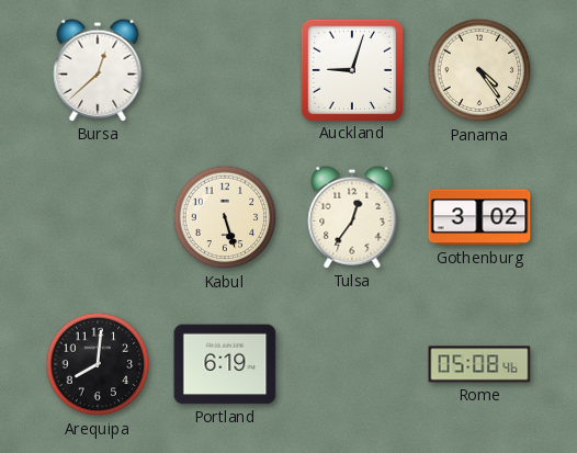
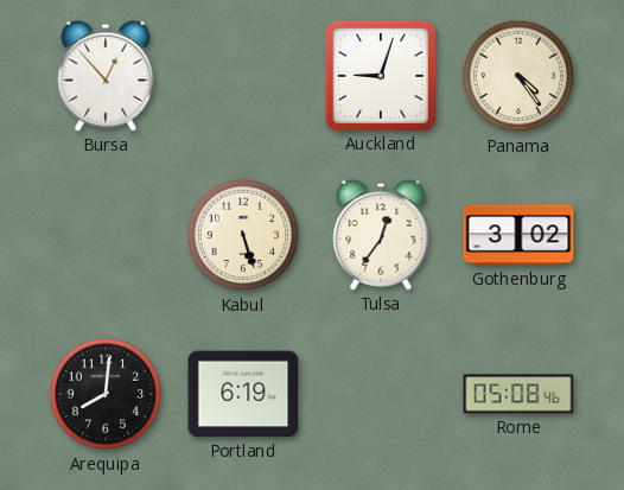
Bursa: 12:38 -> 12:53
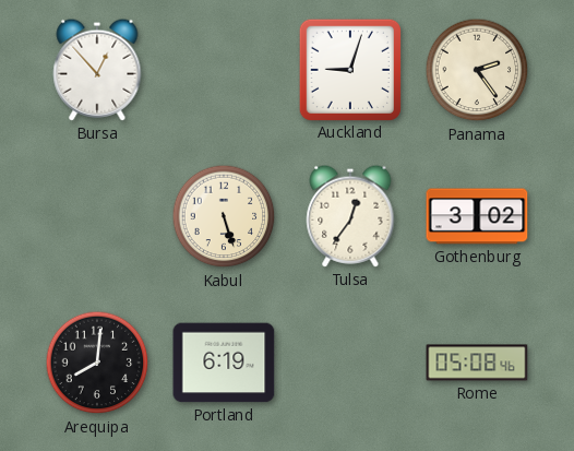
Panama: 4:24 -> 2:24
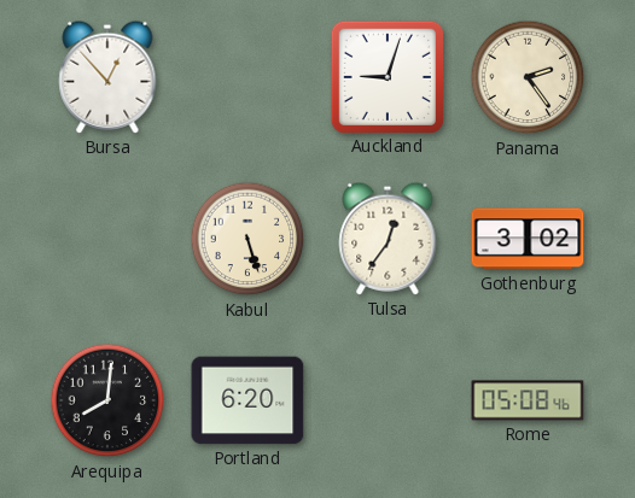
Portland: 6:19 -> 6:20
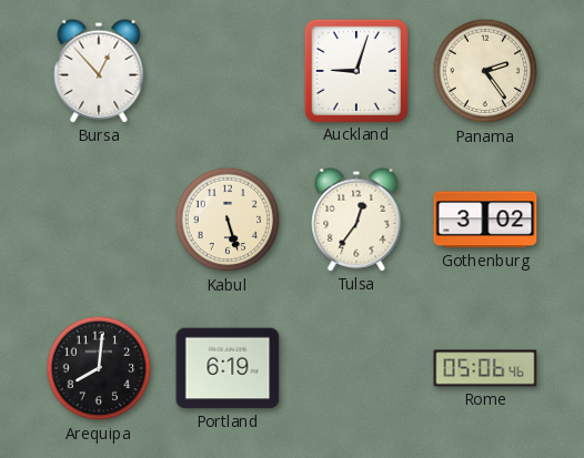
Portland: 6:20 -> 6:19
Rome: 05:08 -> 05:06
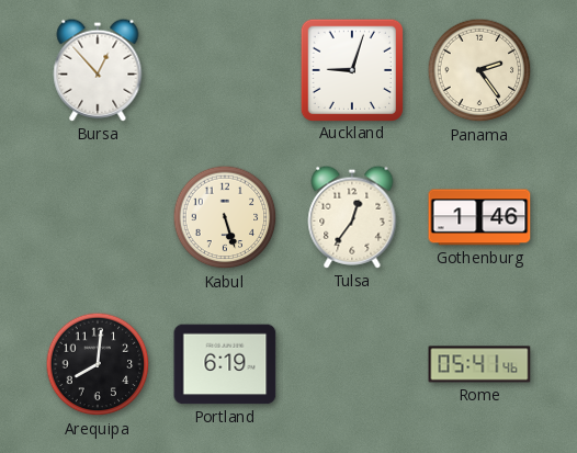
Gothenburg: 3:02 -> 1:46
Rome: 05:06 -> 05:41
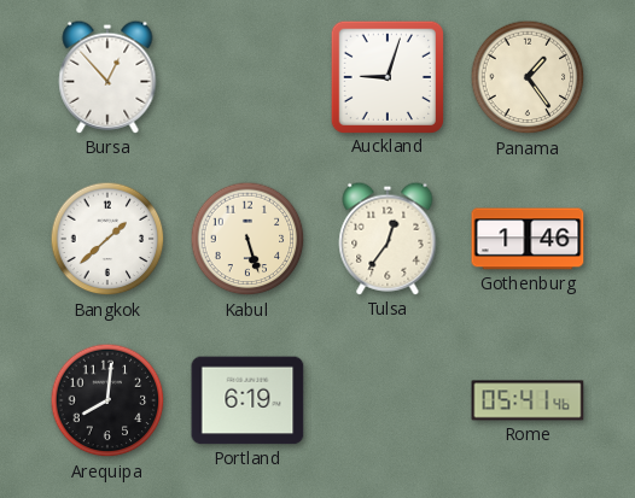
Panama: 2:24 -> 1:24
Bangkok: none -> 1:38
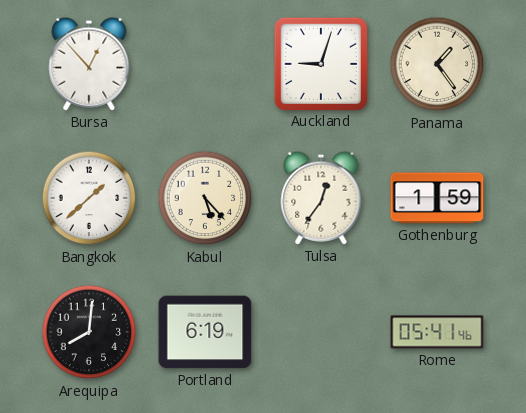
Kabul: 5:27 -> 5:23
Gothenburg: 1:46 -> 1:59
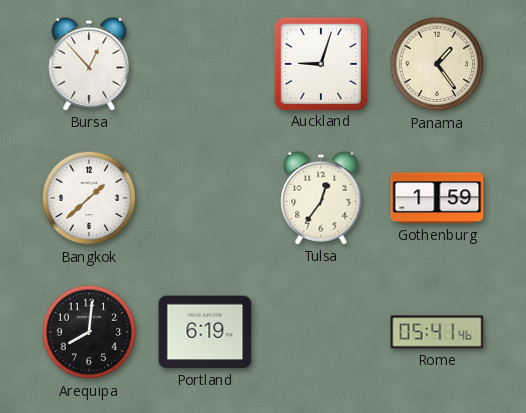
Kabul: 5:23 -> none
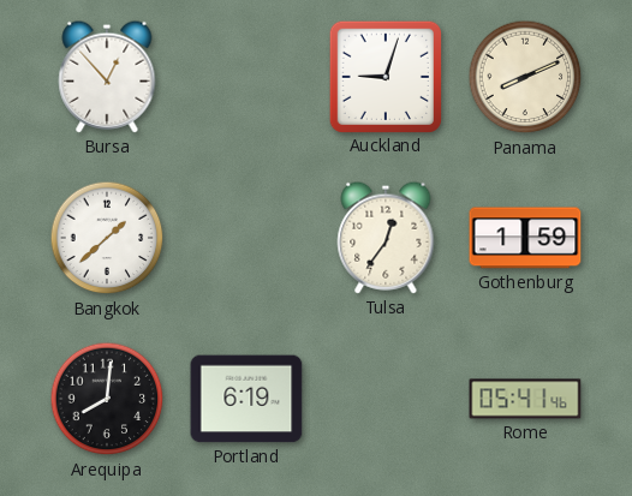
Panama: 1:24 -> 8:11
